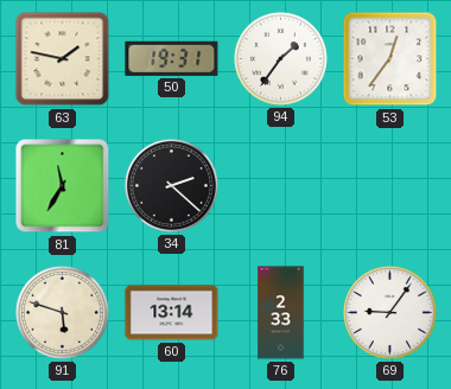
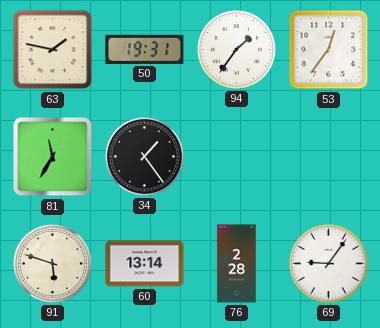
34: 2:22 -> 1:24
76: 2:33 -> 2:28
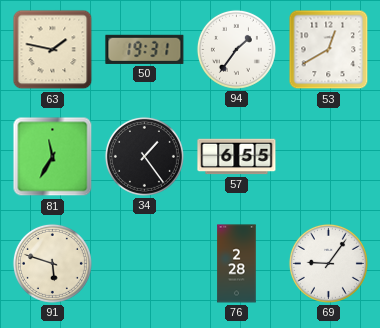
53: 12:36 -> 12:40
57: none -> 6:55
60: 13:14 -> none
